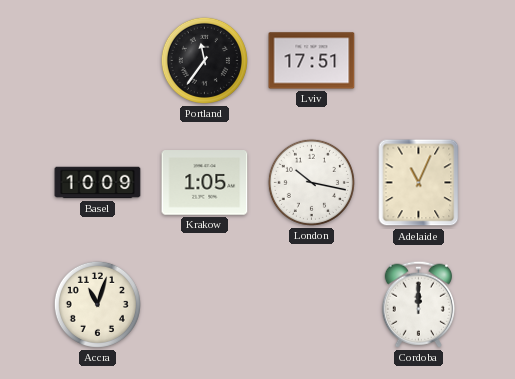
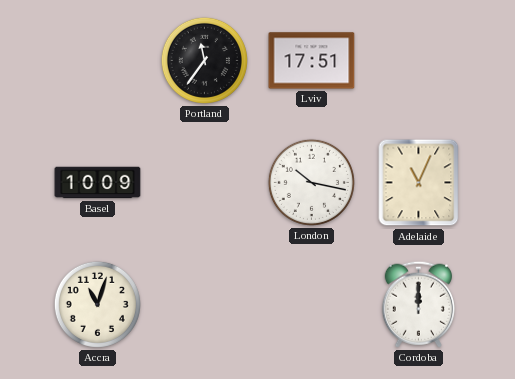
Krakow: 1:05 -> none
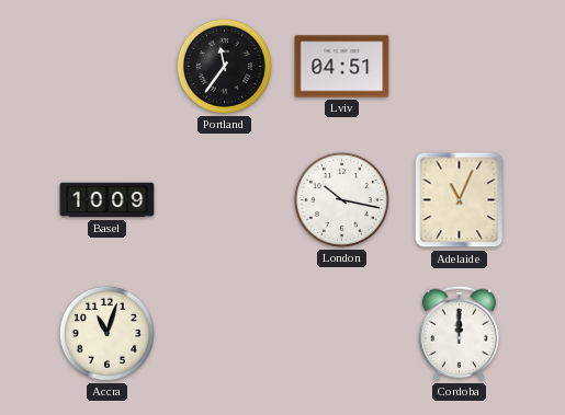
Lviv: 17:51 -> 04:51
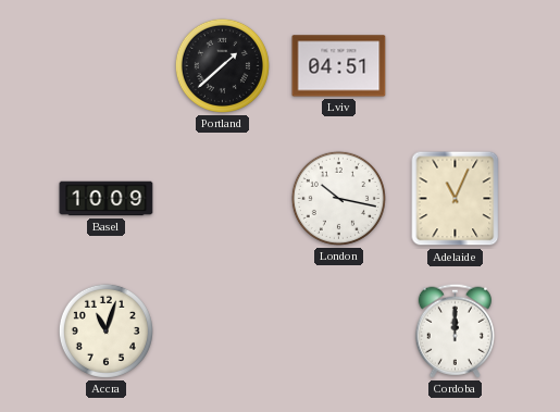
Portland: 11:36 -> 1:38
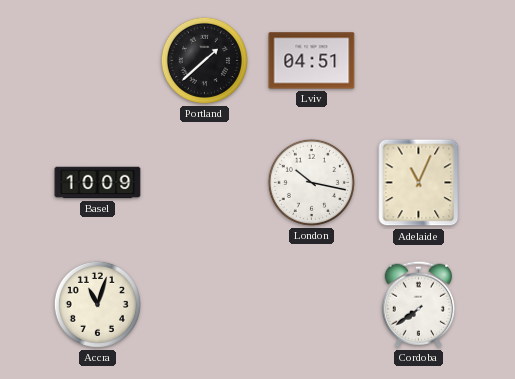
Cordoba: 12:00 -> 7:39
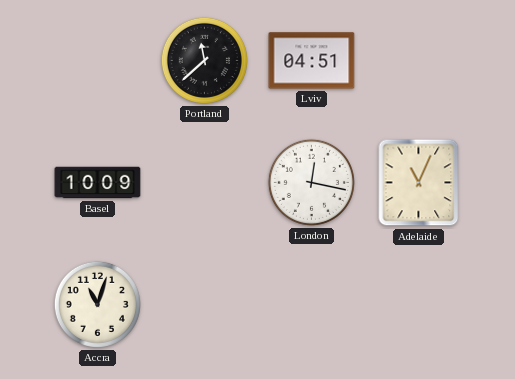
Portland: 1:38 -> 11:38
London: 10:17 -> 12:17
Cordoba: 7:39 -> none
